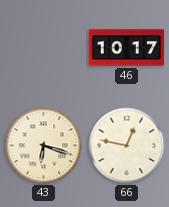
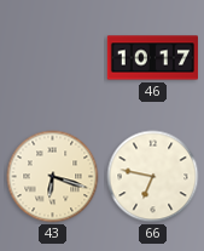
66: 12:47 -> 6:47
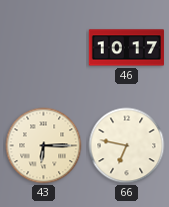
43: 6:18 -> 6:15
